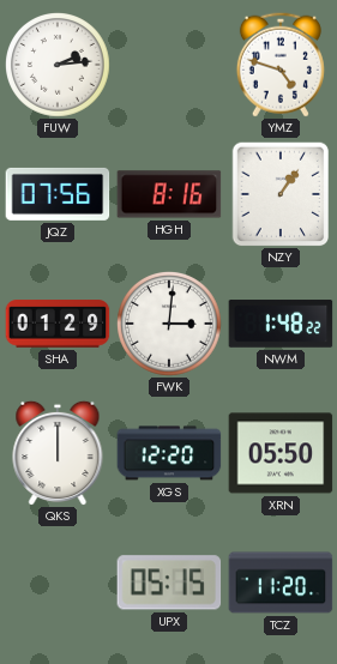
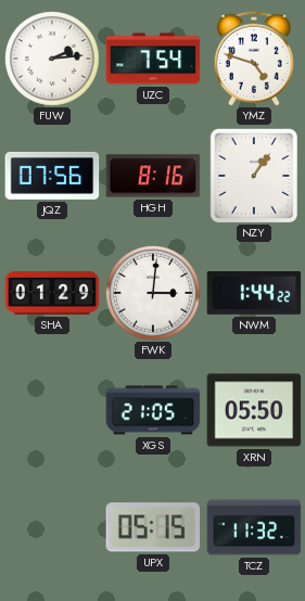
UZC: none -> 7:54
NWM: 1:48 -> 1:44
QKS: 12:00 -> none
XGS: 12:20 -> 21:05
TCZ: 11:20 -> 11:32
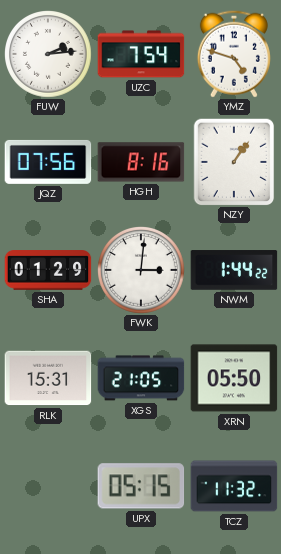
RLK: none -> 15:31
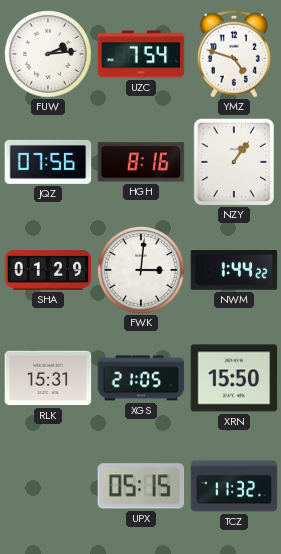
XRN: 05:50 -> 15:50
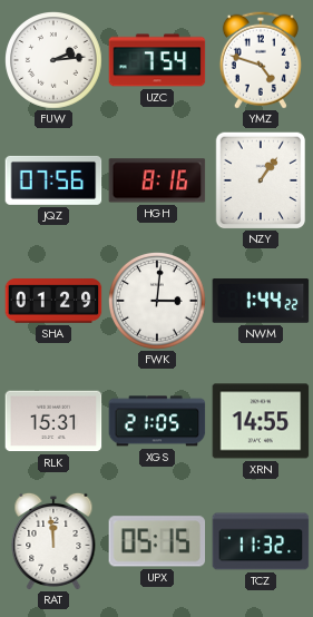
XRN: 15:50 -> 14:55
RAT: none -> 11:59
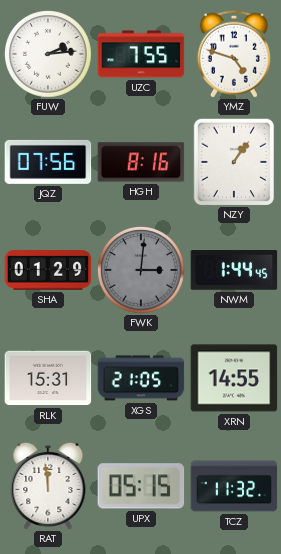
UZC: 7:54 -> 7:55
FWK dial: white -> grey
NWM: 1:44:22 -> 1:44:45
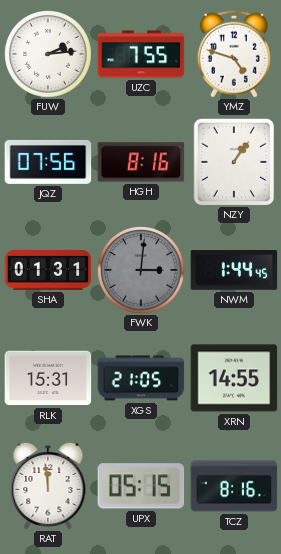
SHA: 01:29 -> 01:31
TCZ: 11:32 -> 8:16
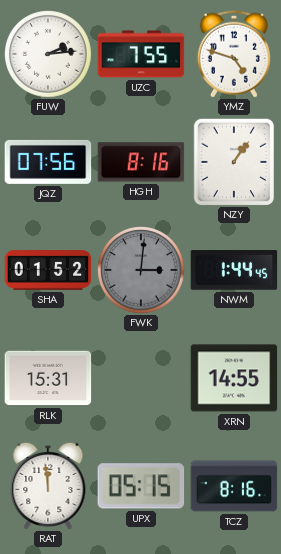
SHA: 01:31 -> 01:52
XGS: 21:05 -> none
